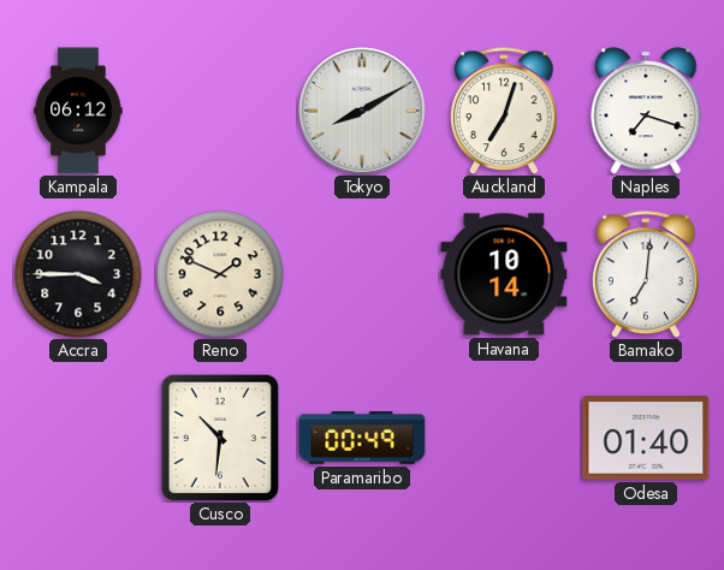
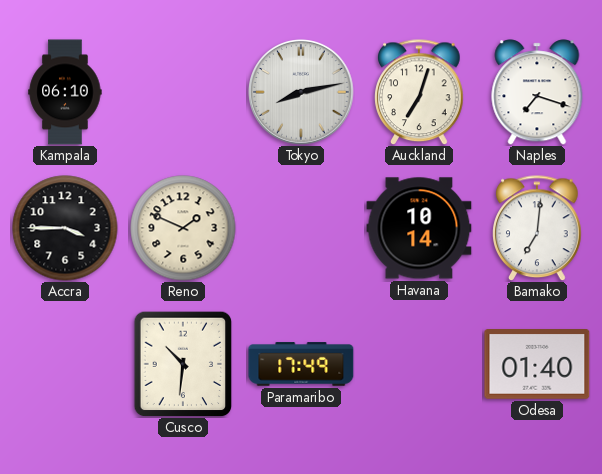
Kampala: 06:12 -> 06:10
Tokyo: 8:10 -> 8:13
Paramaribo: 00:49 -> 17:49
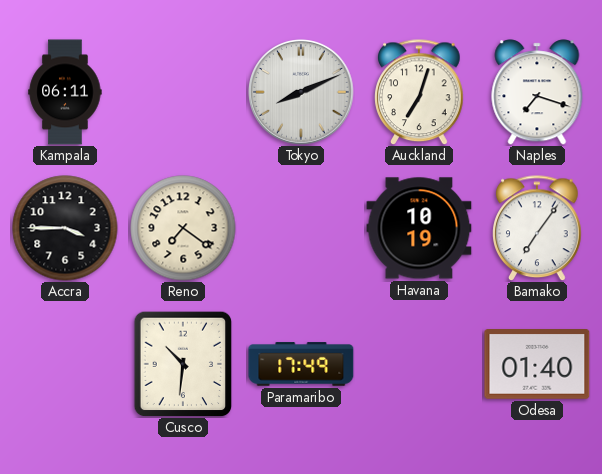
Kampala: 06:10 -> 06:11
Tokyo: 8:13 -> 8:11
Reno: 1:49 -> 7:21
Havana: 10:14 -> 10:19
Bamako: 7:01 -> 7:06
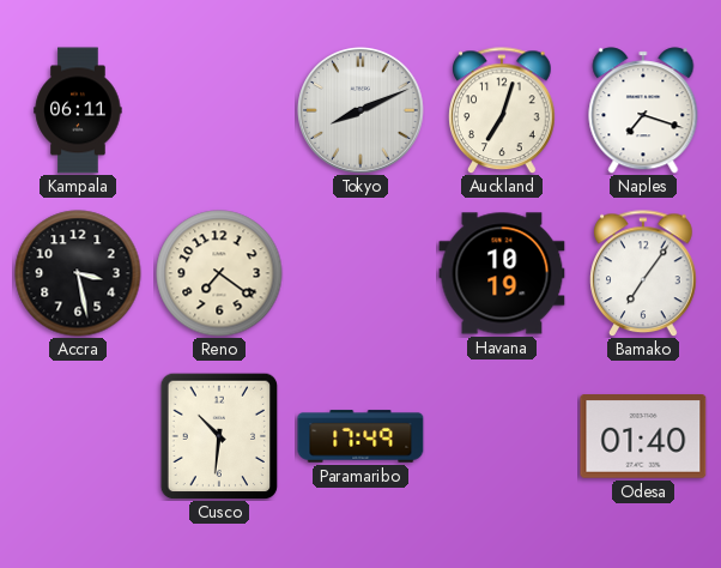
Accra: 3:45 -> 3:28
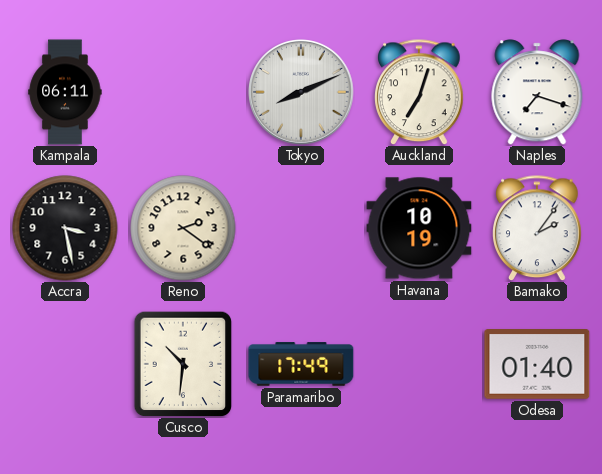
Reno: 7:21 -> 2:21
Bamako: 7:06 -> 2:06
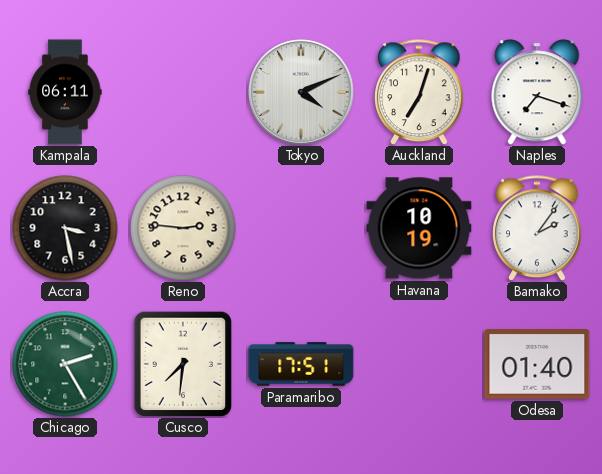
Tokyo: 8:11 -> 4:11
Reno: 2:21 -> 2:46
Chicago: none -> 2:25
Cusco: 10:31 -> 7:31
Paramaribo: 17:49 -> 17:51
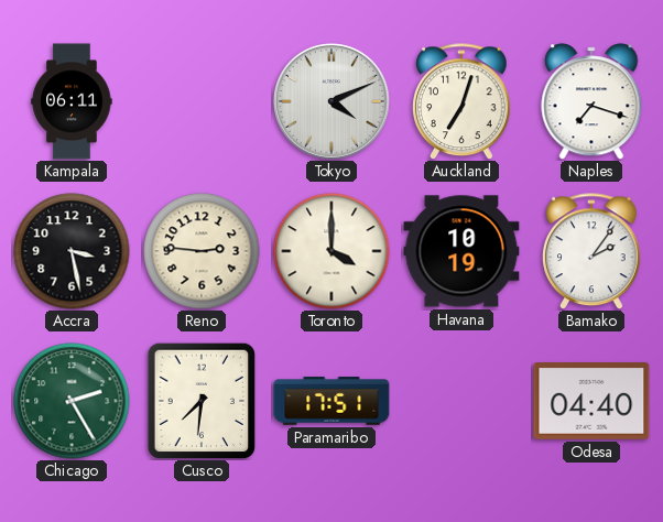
Toronto: none -> 4:00
Odesa: 01:40 -> 04:40
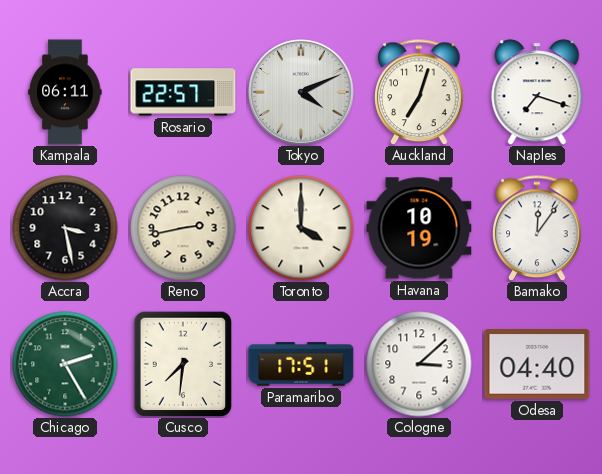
Rosario: none -> 22:57
Reno: 2:46 -> 2:43
Bamako: 2:06 -> 12:06
Cologne: none -> 3:08
